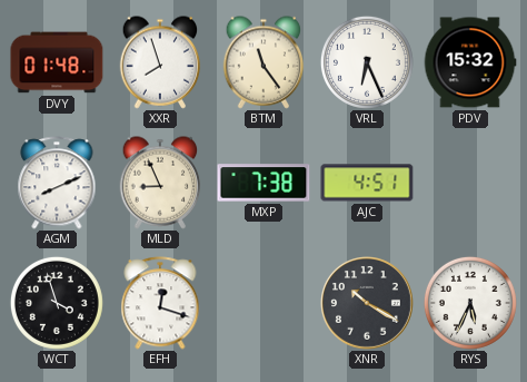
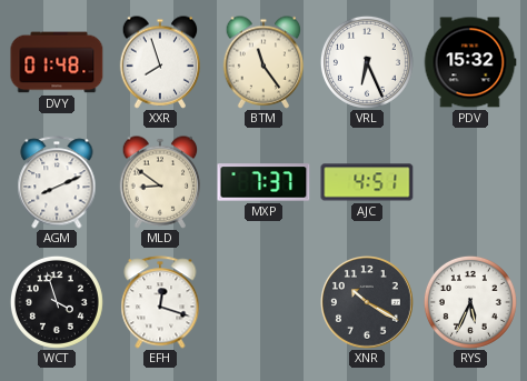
MLD: 8:56 -> 8:51
MXP: 7:38 -> 7:37
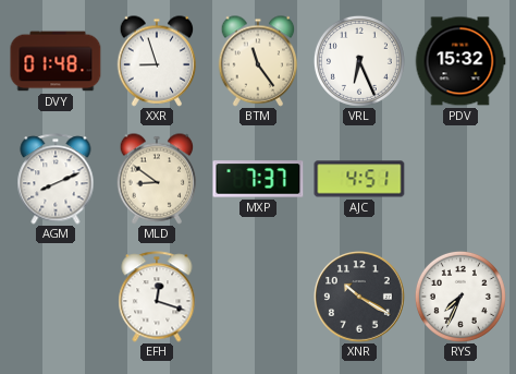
XXR: 7:57 -> 8:57
WCT: 3:57 -> none
RYS: 5:34 -> 7:34
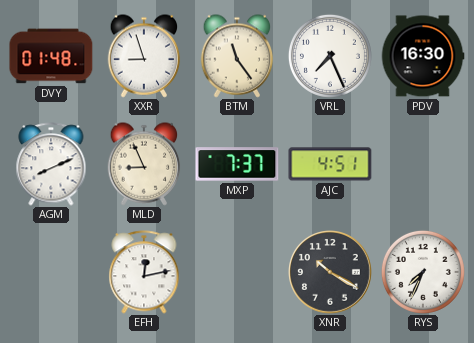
VRL: 6:26 -> 7:26
PDV: 15:32 -> 16:30
MLD: 8:51 -> 8:56
EFH: 12:18 -> 12:13
